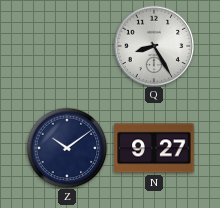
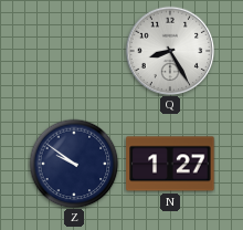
Z: 10:09 -> 9:51
N: 9:27 -> 1:27
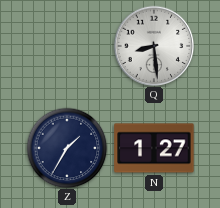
Q: 8:25 -> 8:29
Z: 9:51 -> 1:35
